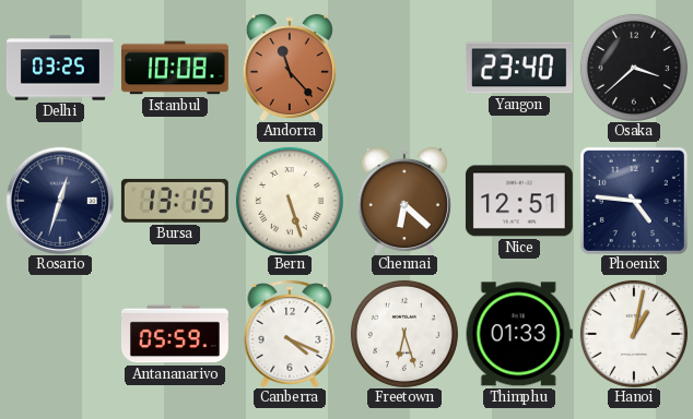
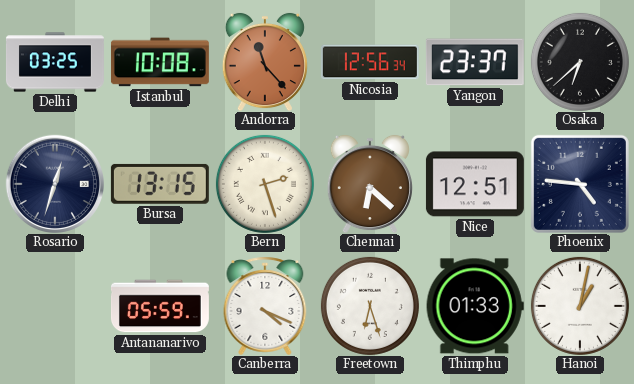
Nicosia: none -> 12:56
Yangon: 23:40 -> 23:37
Osaka: 3:38 -> 6:38
Bern: 5:27 -> 2:27
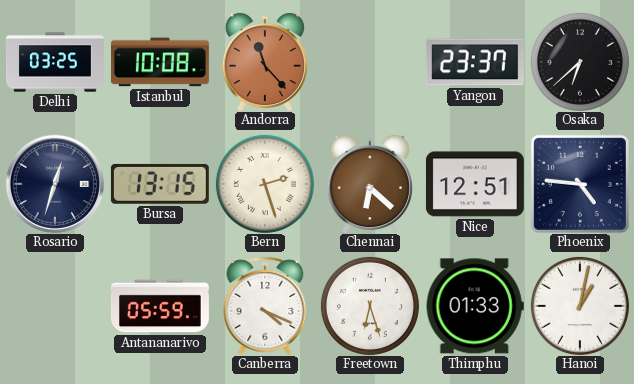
Nicosia: 12:56 -> none
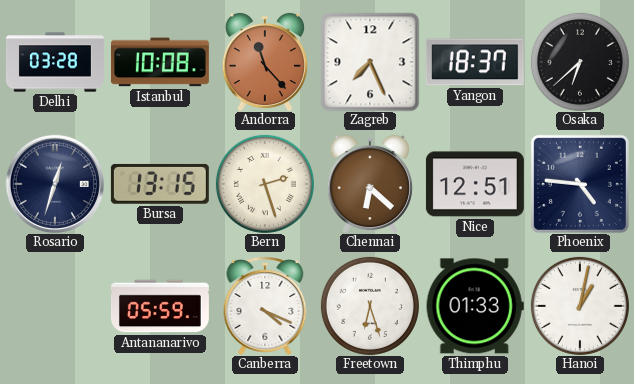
Delhi: 03:25 -> 03:28
Zagreb: none -> 7:26
Yangon: 23:37 -> 18:37
